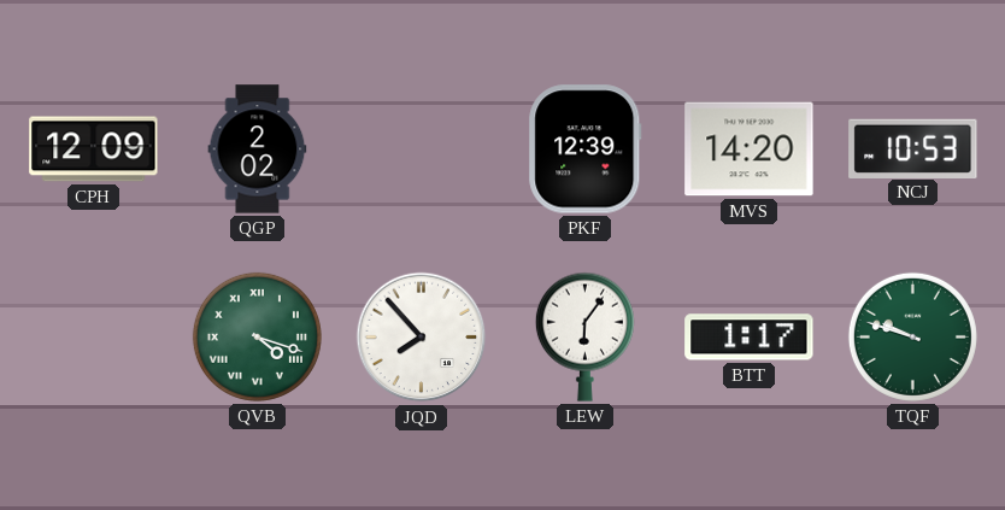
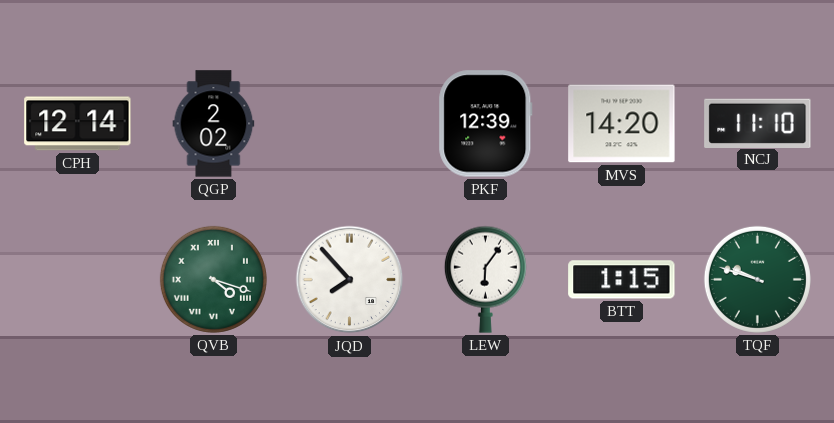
CPH: 12:09 -> 12:14
NCJ: 10:53 -> 11:10
BTT: 1:17 -> 1:15
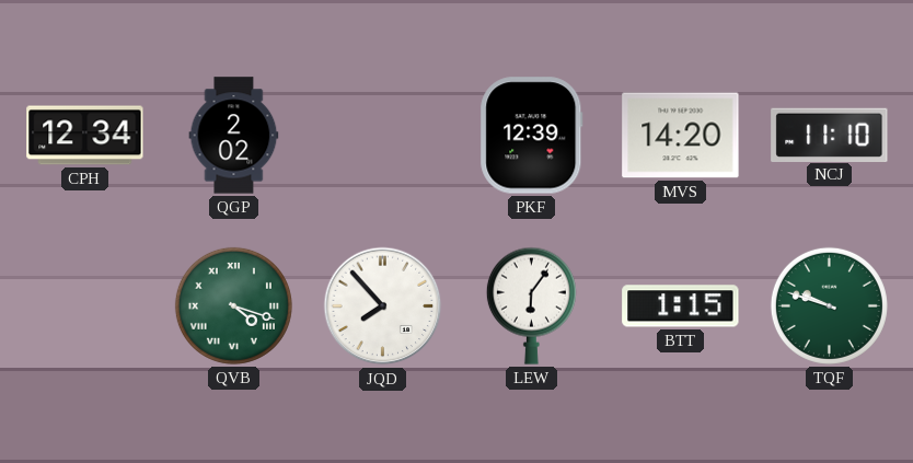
CPH: 12:14 -> 12:34
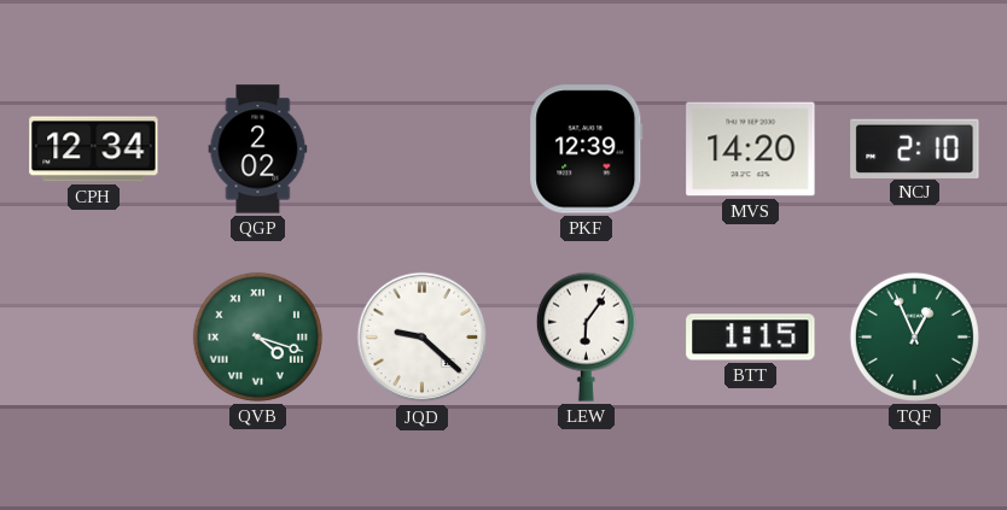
NCJ: 11:10 -> 2:10
JQD: 7:53 -> 9:22
TQF: 9:48 -> 12:56
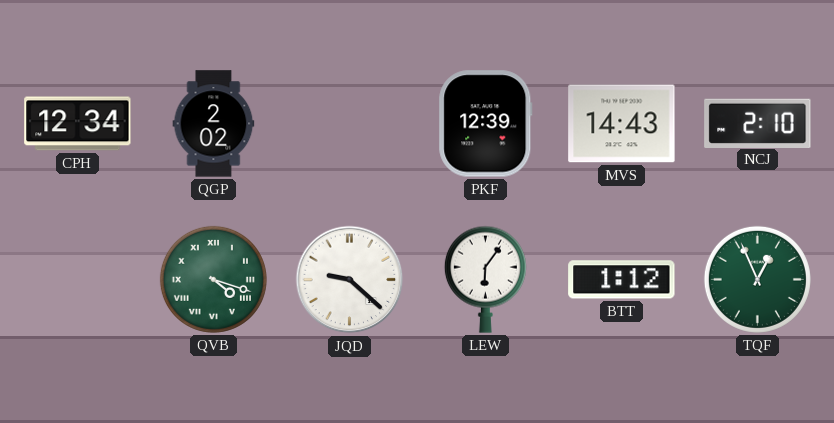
MVS: 14:20 -> 14:43
BTT: 1:15 -> 1:12
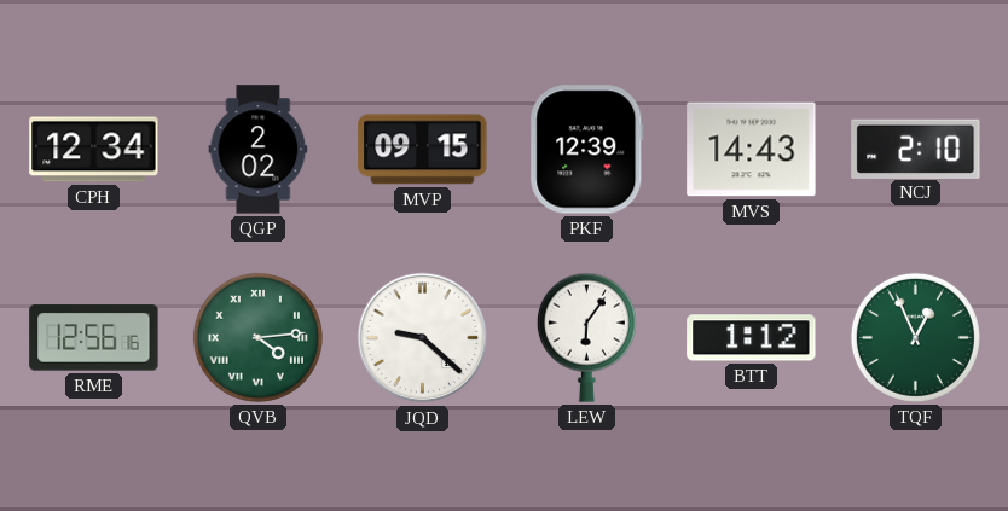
MVP: none -> 09:15
RME: none -> 12:56
QVB: 4:18 -> 4:14
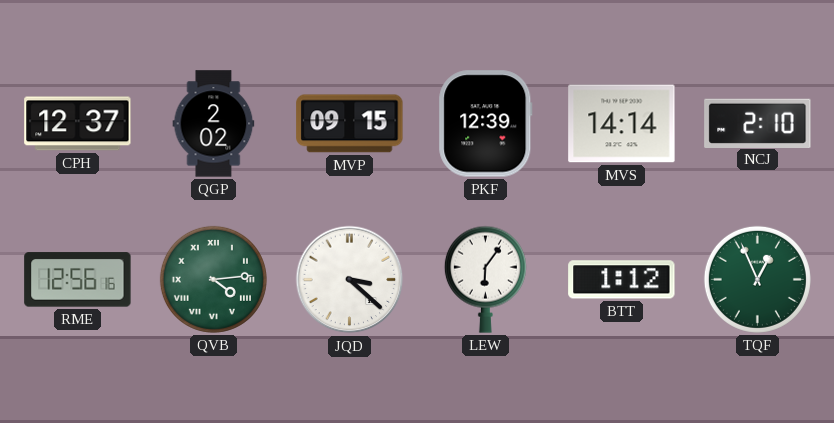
CPH: 12:34 -> 12:37
MVS: 14:43 -> 14:14
JQD: 9:22 -> 3:22
